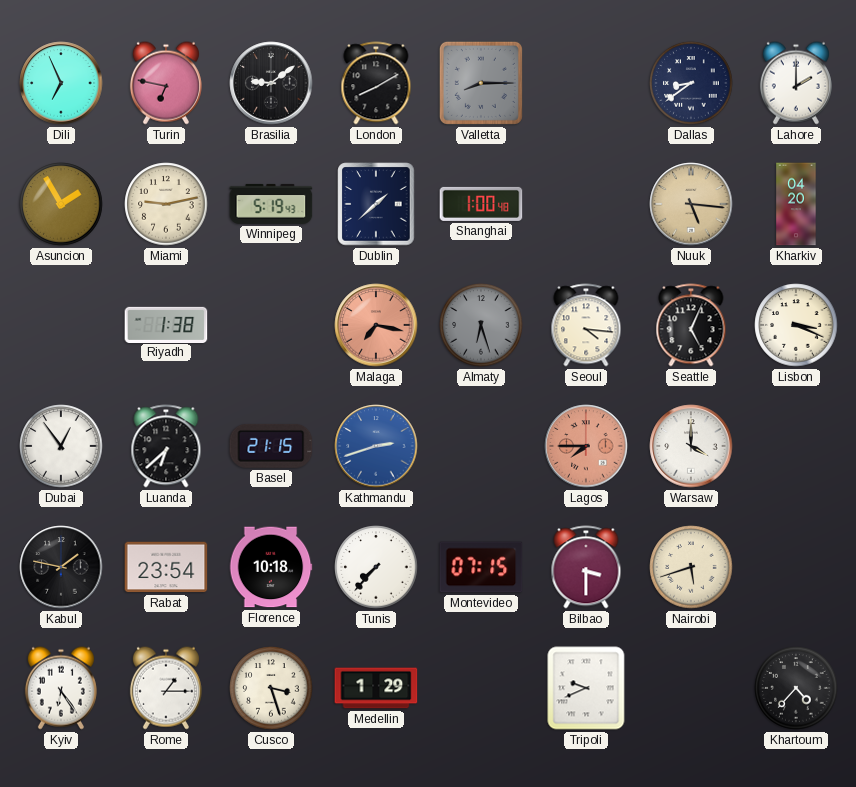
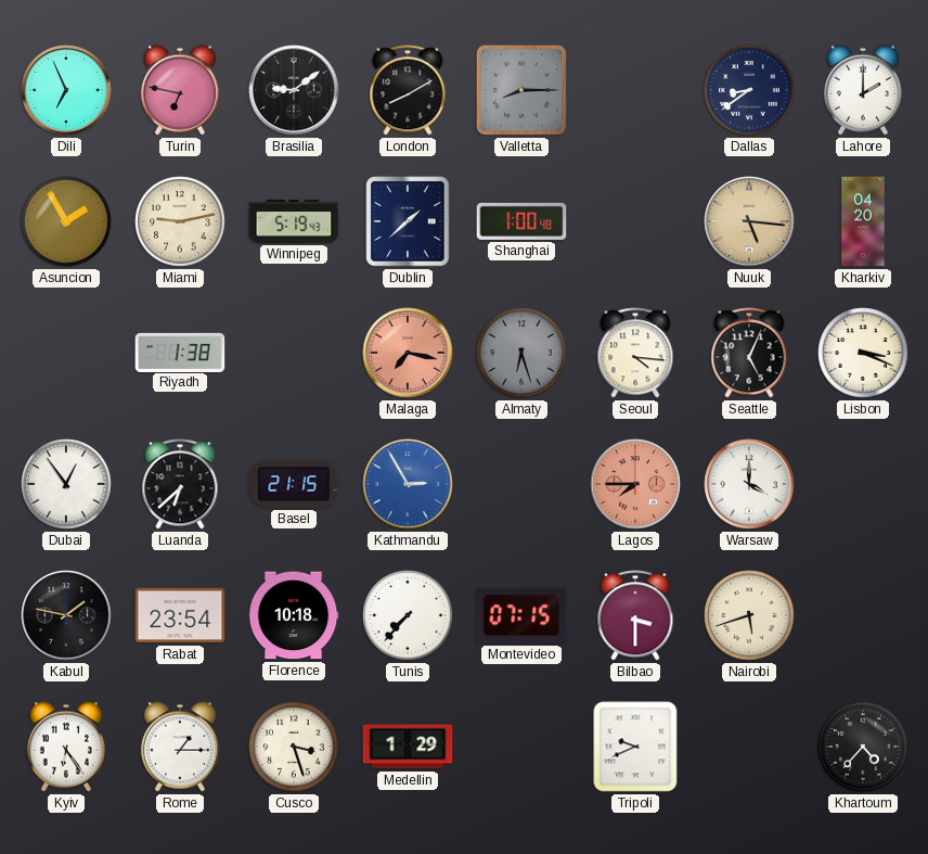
Kathmandu: 2:42 -> 2:55
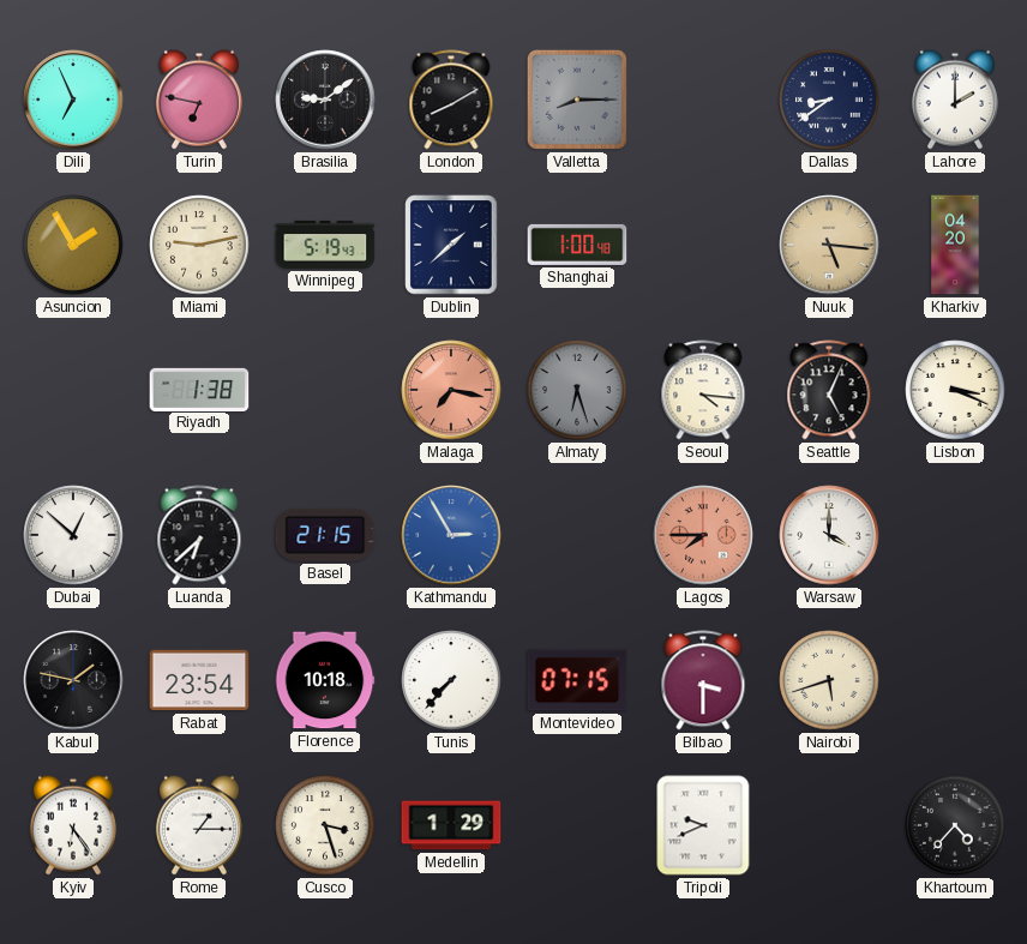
Dubai: 12:54 -> 12:52
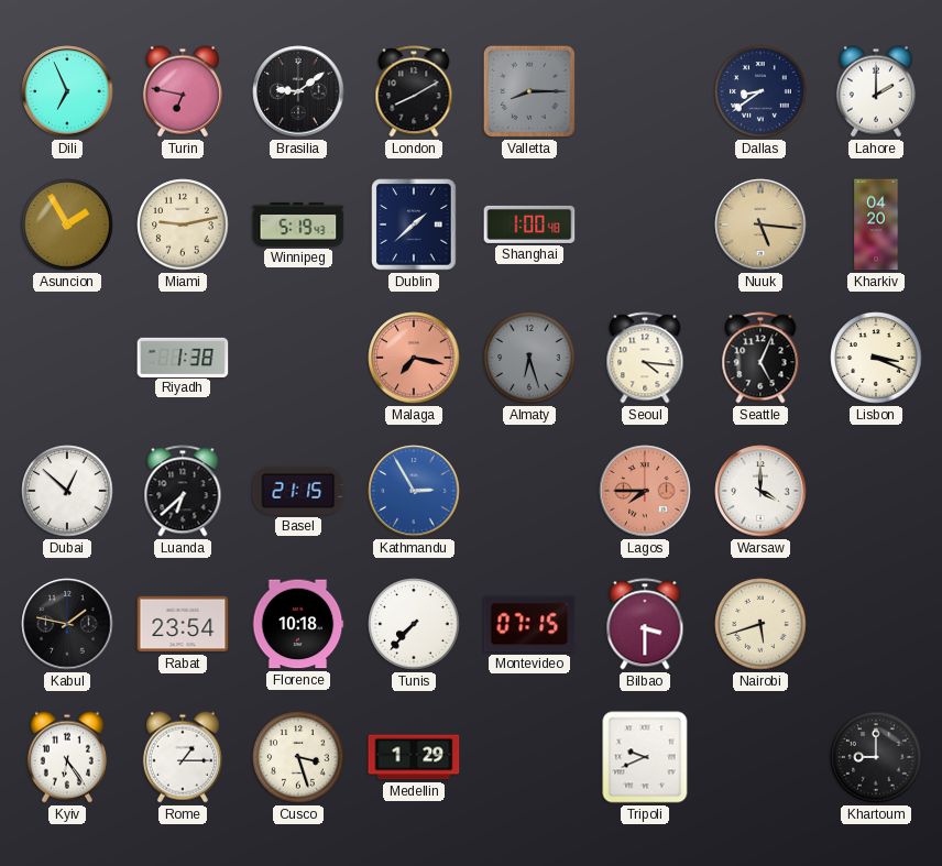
Khartoum: 4:37 -> 9:00
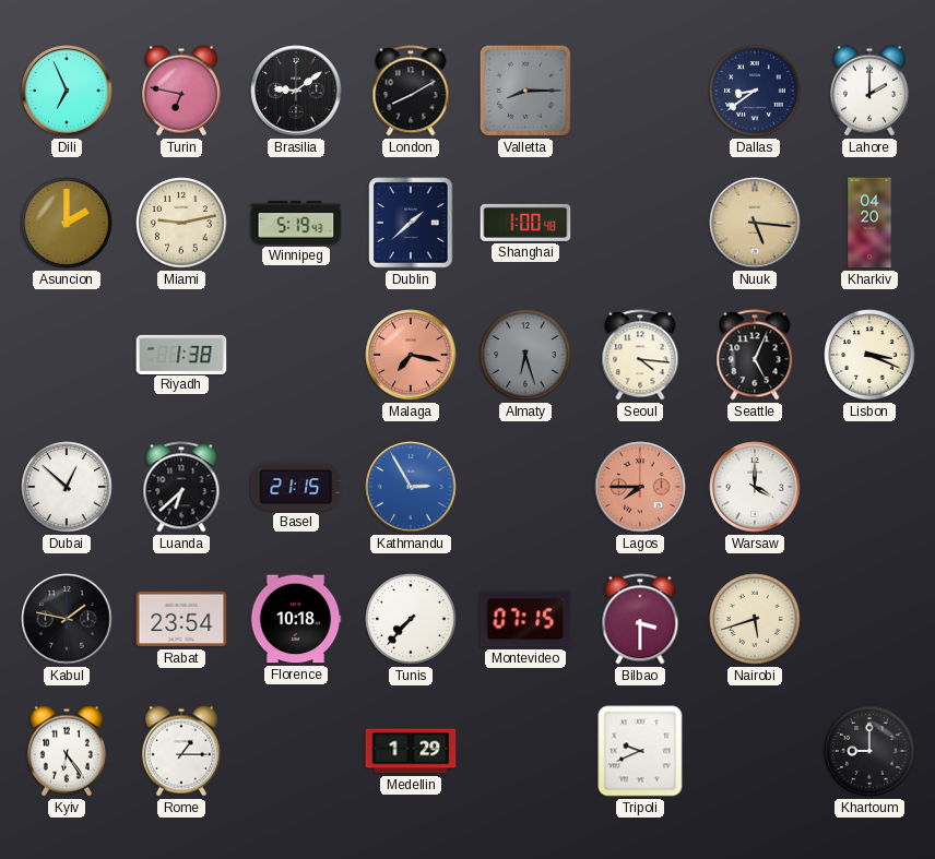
Asuncion: 1:55 -> 2:00
Cusco: 3:27 -> none
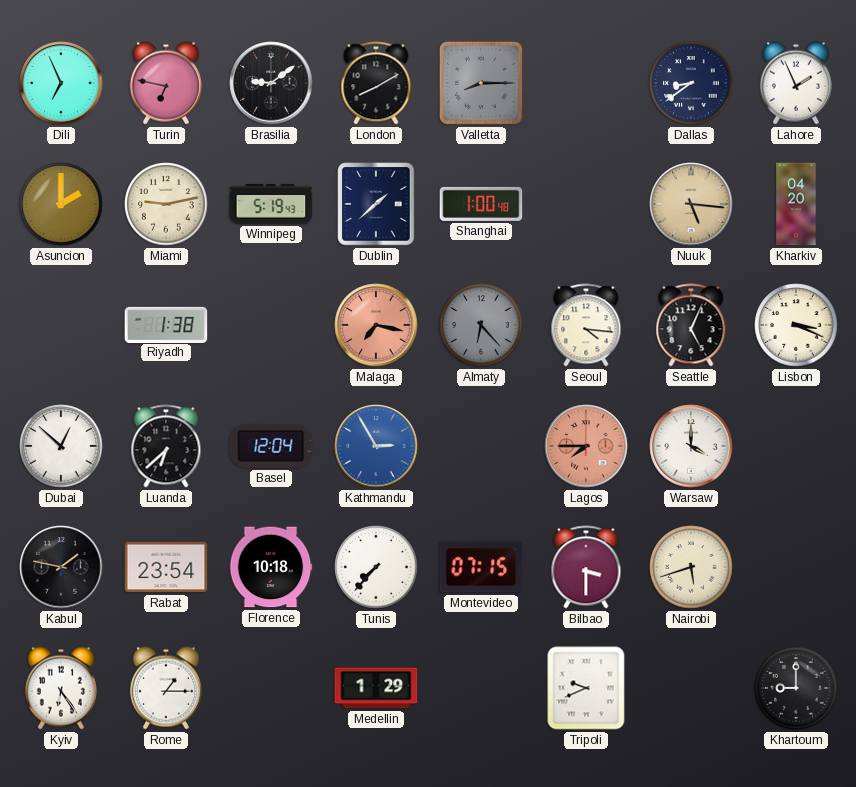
Lahore: 2:00 -> 1:56
Almaty: 6:27 -> 6:23
Basel: 21:15 -> 12:04
